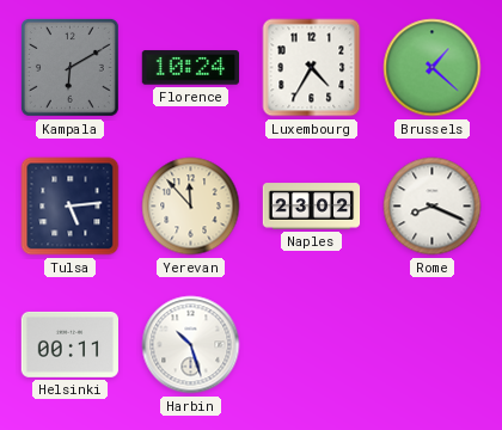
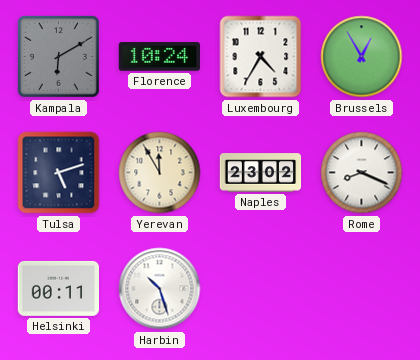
Brussels: 1:22 -> 12:55
Tulsa: 5:14 -> 5:12
Yerevan: 11:53 -> 11:55
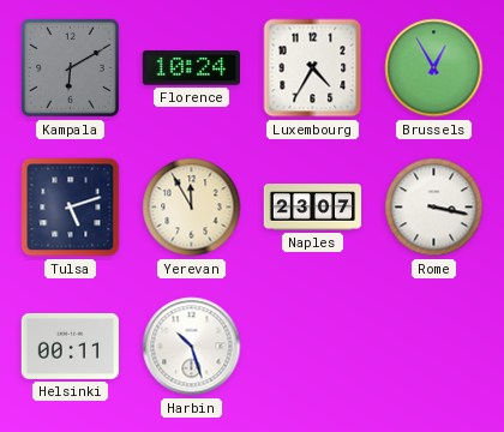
Naples: 23:02 -> 23:07
Rome: 8:19 -> 3:17
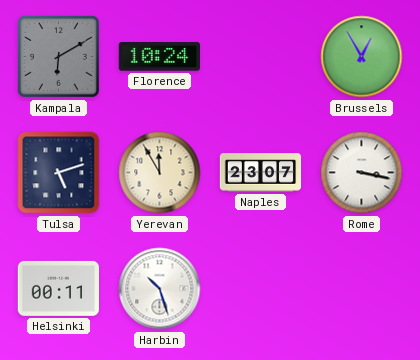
Luxembourg: 4:35 -> none
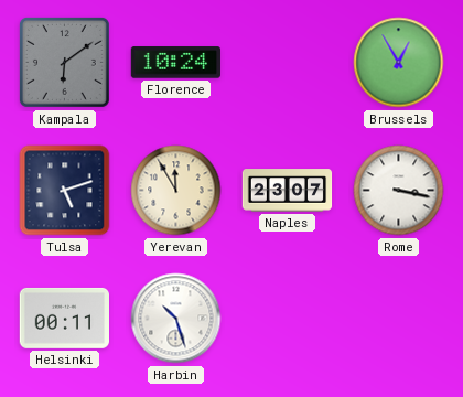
Kampala: 6:10 -> 6:09
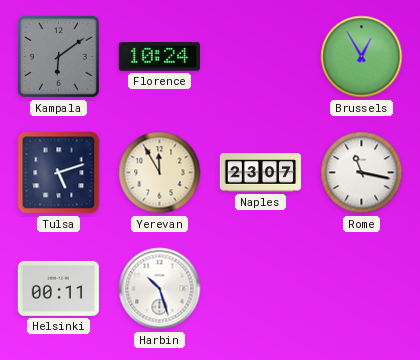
Rome: 3:17 -> 11:17
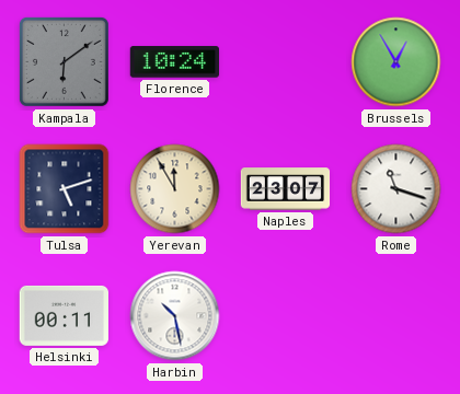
Rome: 11:17 -> 11:18
Harbin: 10:27 -> 10:28
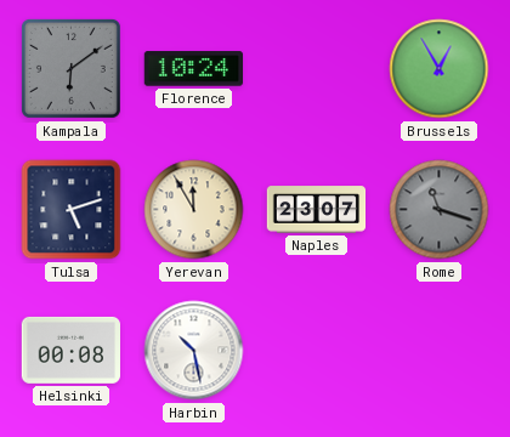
Rome dial: white -> grey
Helsinki: 00:11 -> 00:08
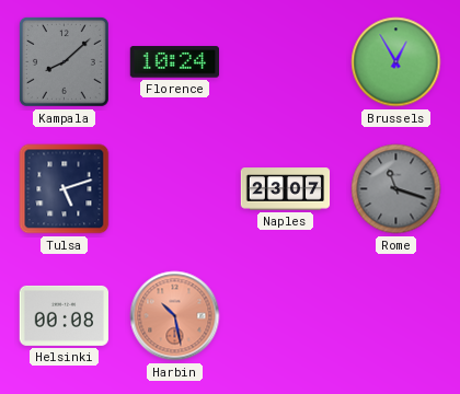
Kampala: 6:09 -> 8:08
Yerevan: 11:55 -> none
Harbin dial: white -> salmon
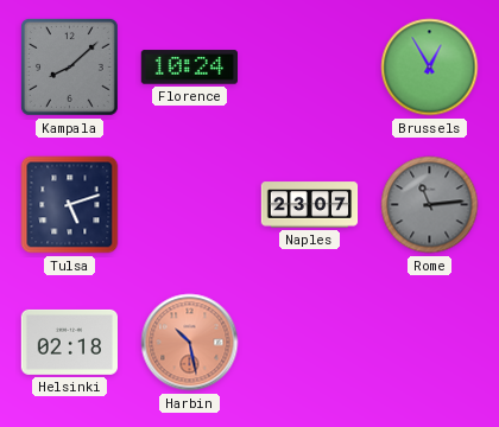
Rome: 11:18 -> 11:14
Helsinki: 00:08 -> 02:18
